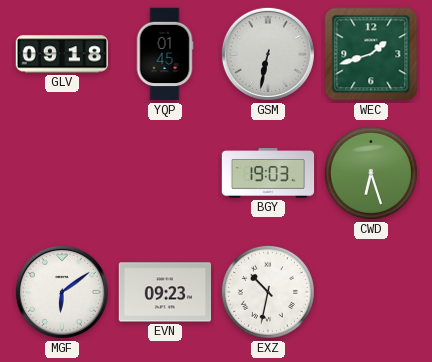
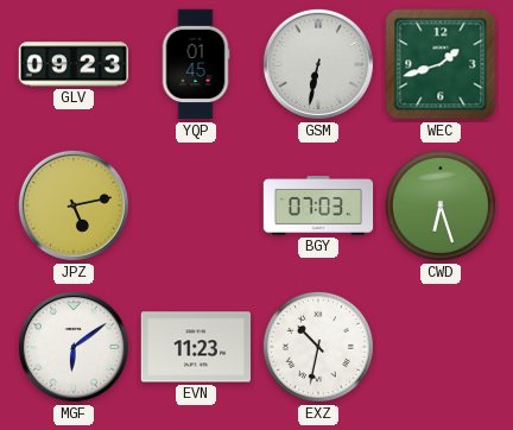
GLV: 09:18 -> 09:23
JPZ: none -> 5:13
BGY: 19:03 -> 07:03
EVN: 09:23 -> 11:23
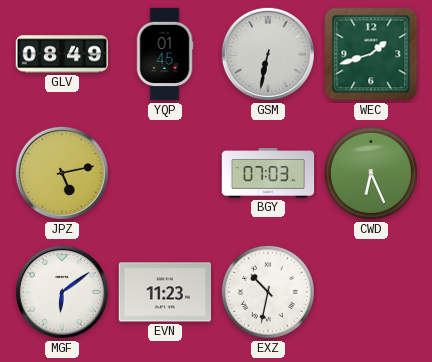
GLV: 09:23 -> 08:49
CWD: 6:27 -> 6:26
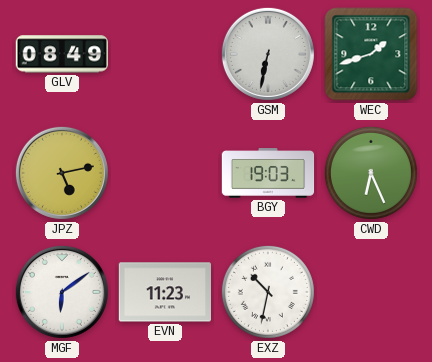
YQP: 01:45 -> none
BGY: 07:03 -> 19:03
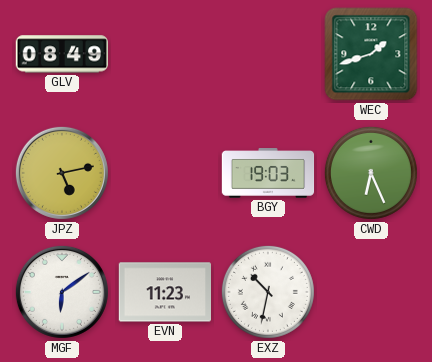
GSM: 6:32 -> none
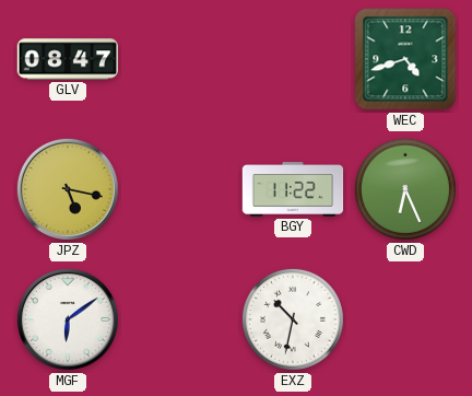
GLV: 08:49 -> 08:47
WEC: 1:42 -> 4:42
JPZ: 5:13 -> 5:17
BGY: 19:03 -> 11:22
EVN: 11:23 -> none
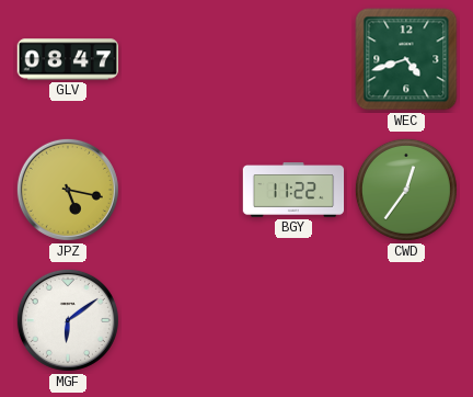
CWD: 6:26 -> 12:36
EXZ: 10:32 -> none
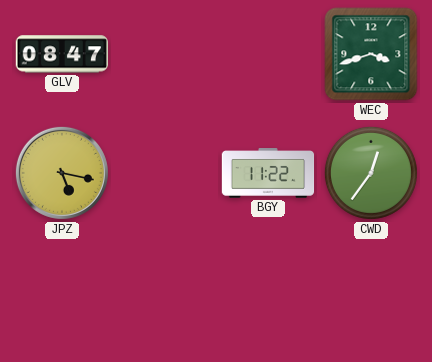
WEC: 4:42 -> 3:42
MGF: 6:09 -> none
